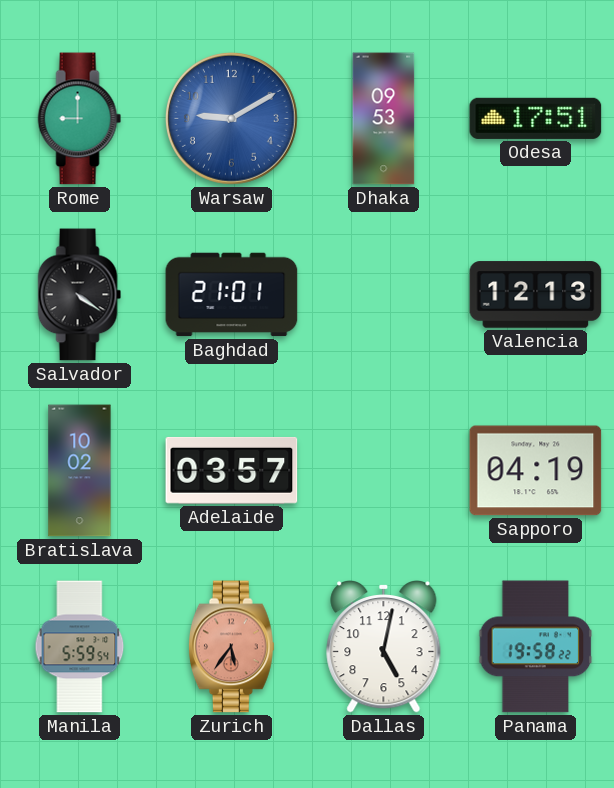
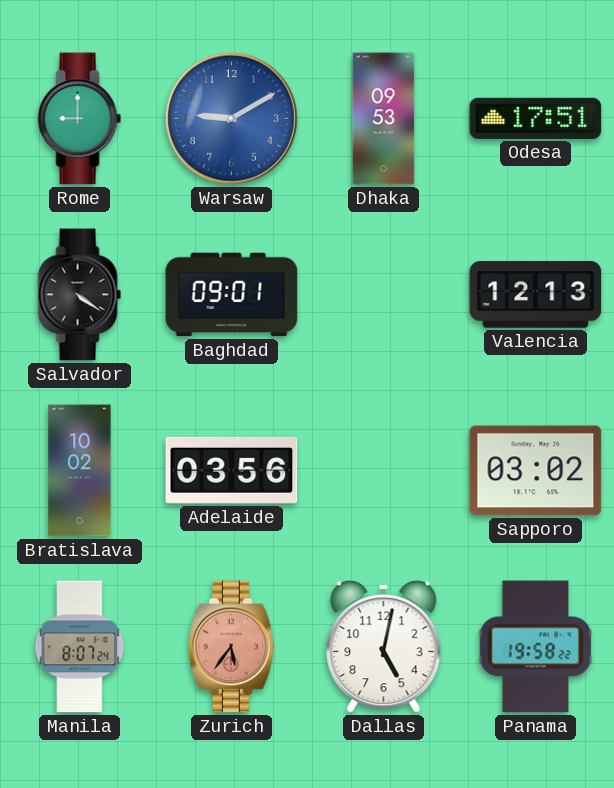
Baghdad: 21:01 -> 09:01
Adelaide: 03:57 -> 03:56
Sapporo: 04:19 -> 03:02
Manila: 5:59 -> 8:07
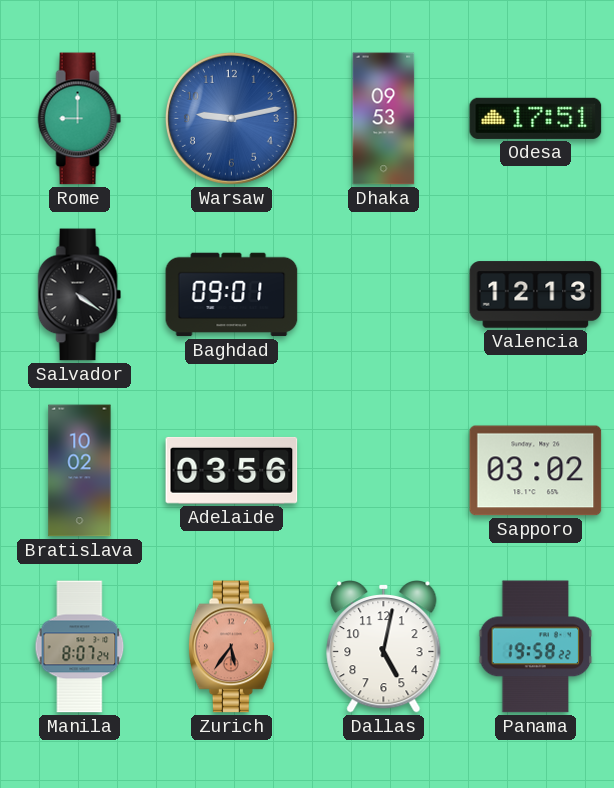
Warsaw: 9:10 -> 9:13
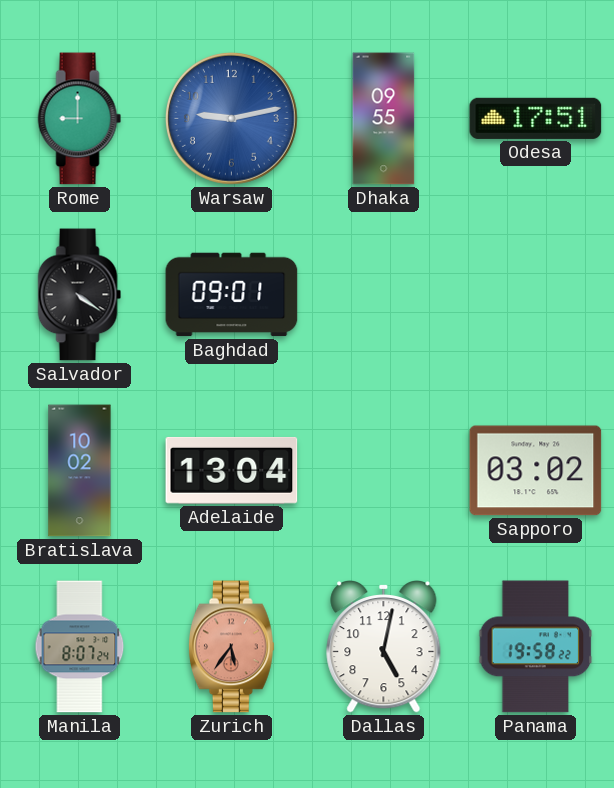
Dhaka: 09:53 -> 09:55
Valencia: 12:13 -> none
Adelaide: 03:56 -> 13:04
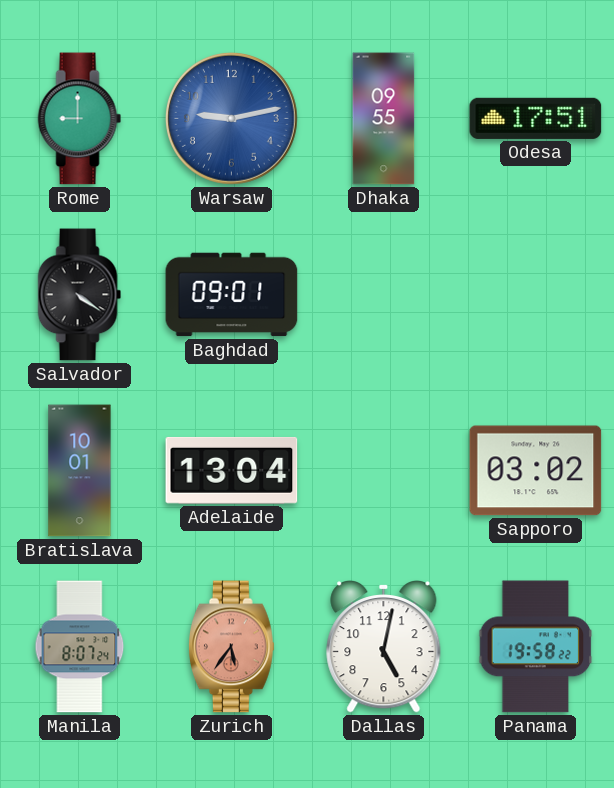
Bratislava: 10:02 -> 10:01
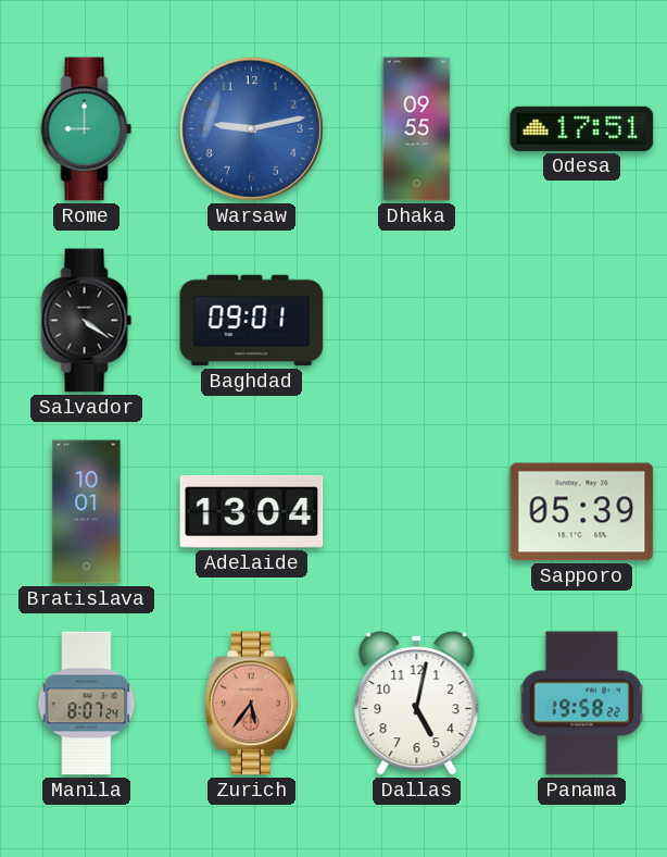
Sapporo: 03:02 -> 05:39
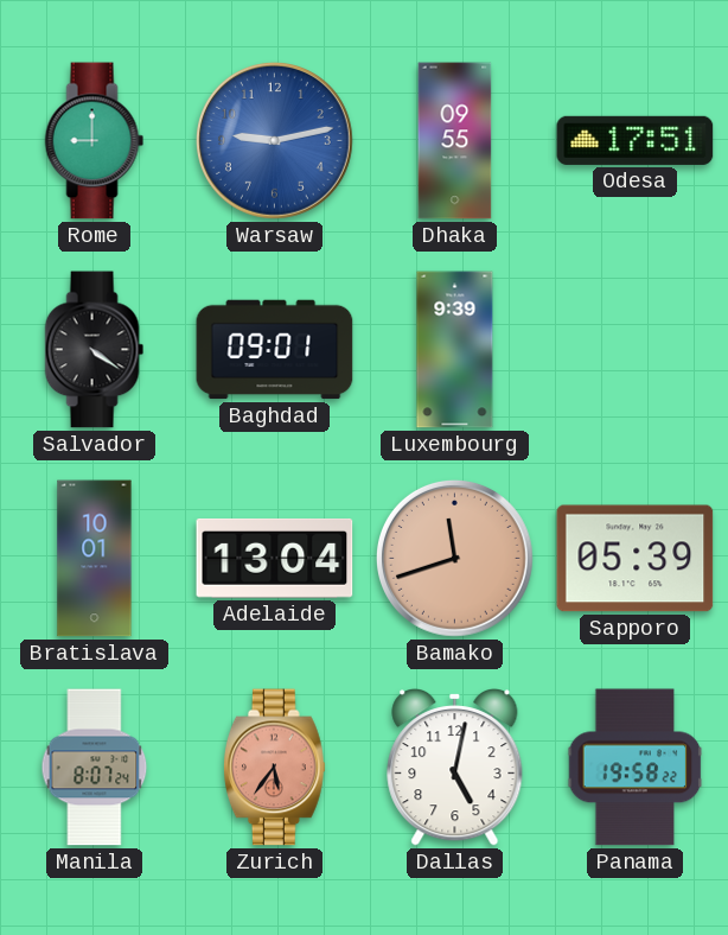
Luxembourg: none -> 9:39
Bamako: none -> 11:42
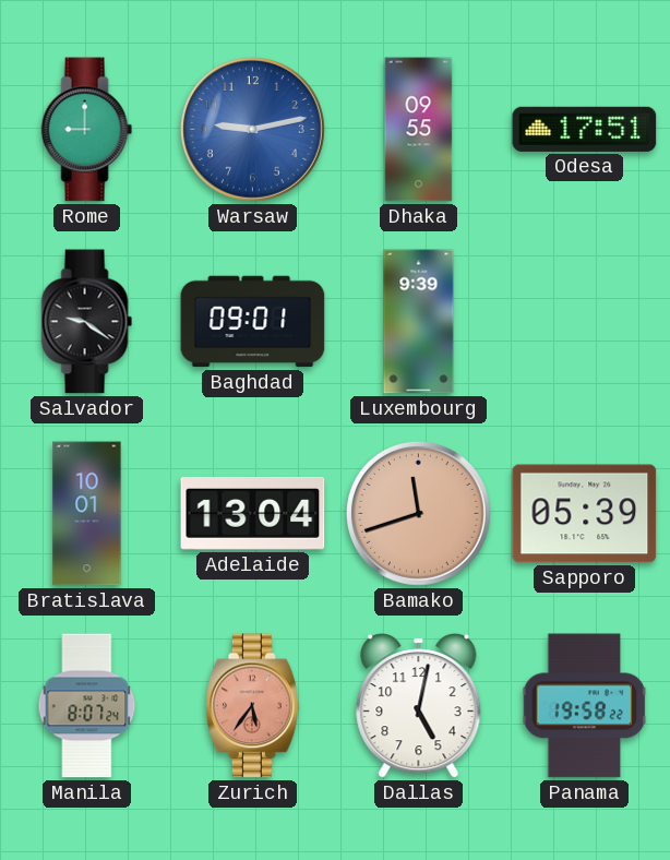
Salvador: 4:21 -> 9:21
